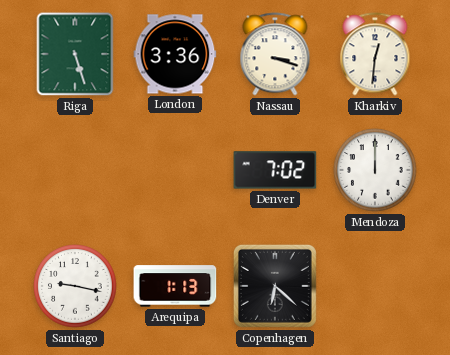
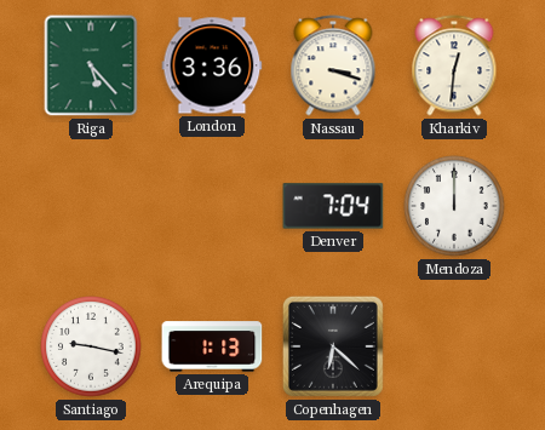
Riga: 5:27 -> 5:23
Denver: 7:02 -> 7:04
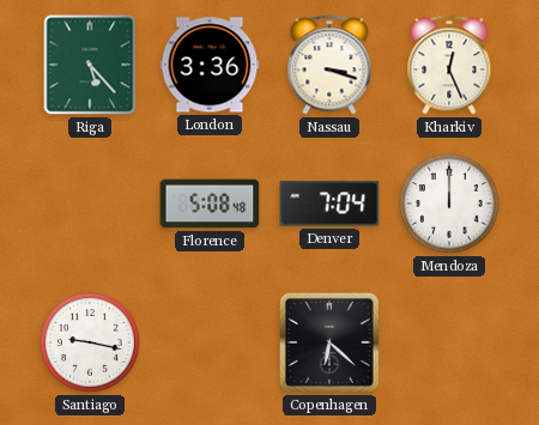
Kharkiv: 12:31 -> 12:26
Florence: none -> 5:08
Arequipa: 1:13 -> none
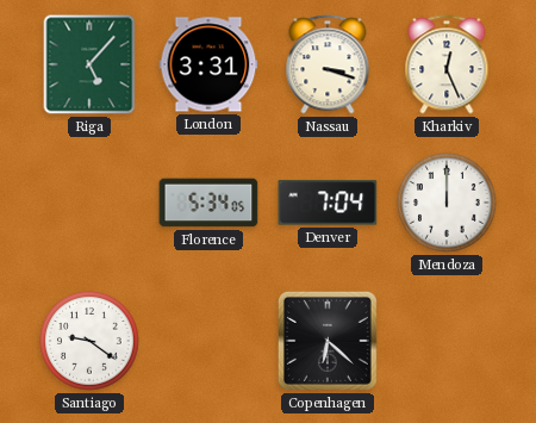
Riga: 5:23 -> 5:07
London: 3:36 -> 3:31
Florence: 5:08 -> 5:34
Santiago: 9:17 -> 9:21
